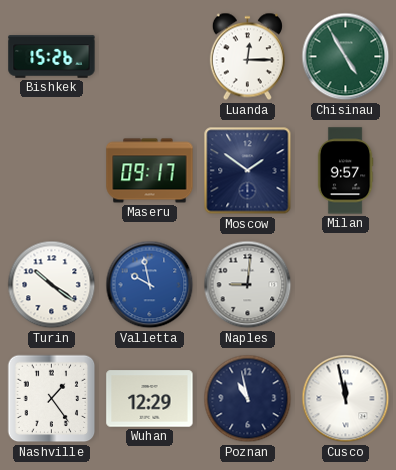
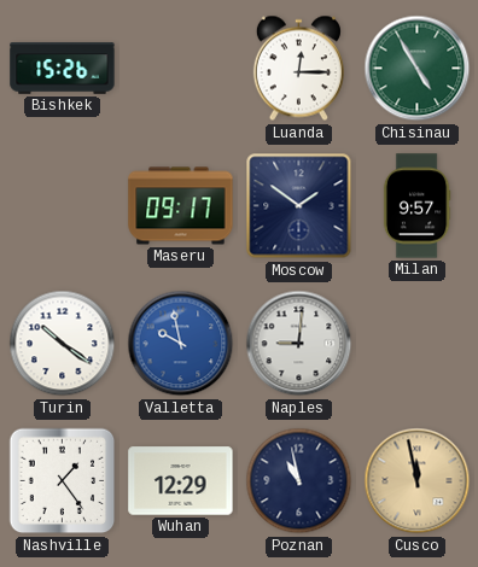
Cusco dial: white -> champagne
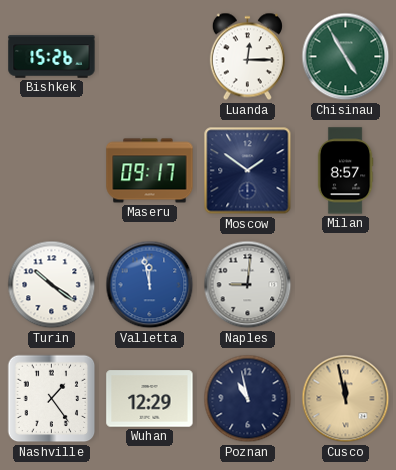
Milan: 9:57 -> 8:57
Valletta: 9:58 -> 11:58
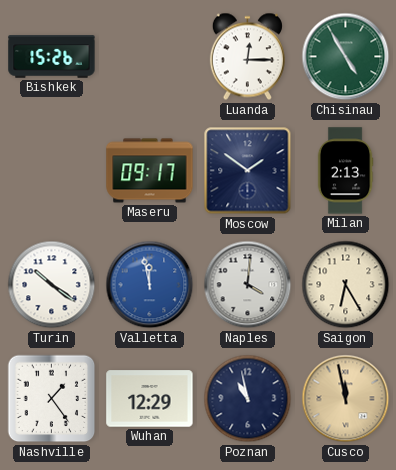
Milan: 8:57 -> 2:13
Naples: 9:01 -> 4:01
Saigon: none -> 6:25
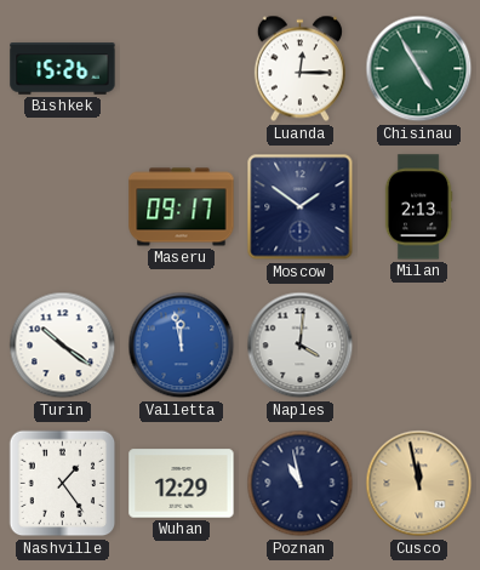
Saigon: 6:25 -> none
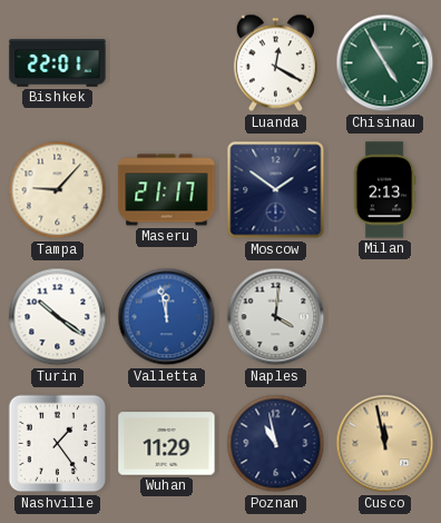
Bishkek: 15:26 -> 22:01
Luanda: 12:15 -> 12:20
Tampa: none -> 9:07
Maseru: 09:17 -> 21:17
Wuhan: 12:29 -> 11:29
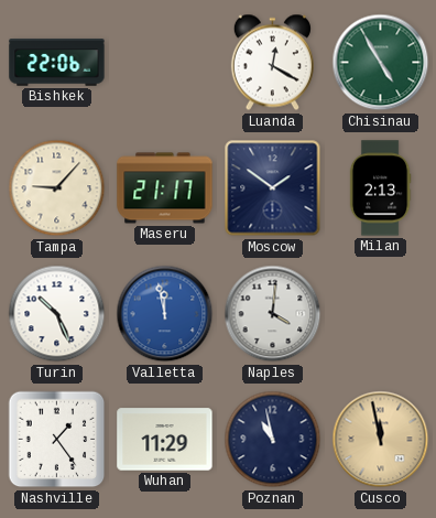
Bishkek: 22:01 -> 22:06
Turin: 10:21 -> 10:26
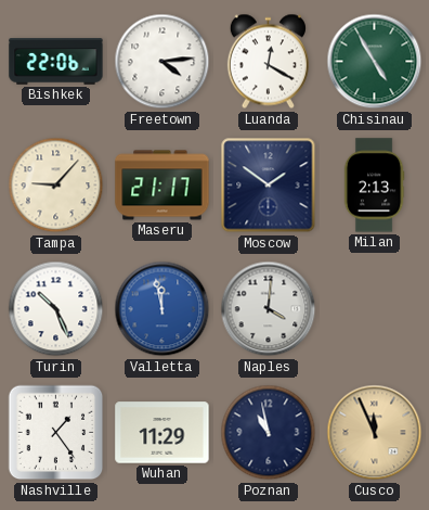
Freetown: none -> 4:14
Cusco: 11:58 -> 11:56
